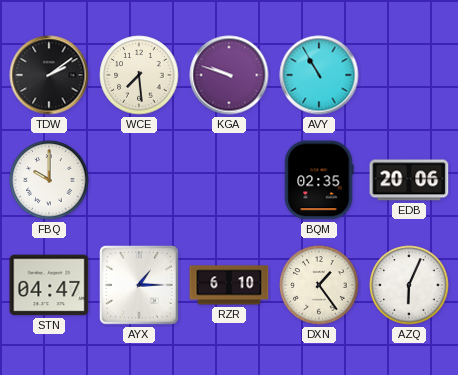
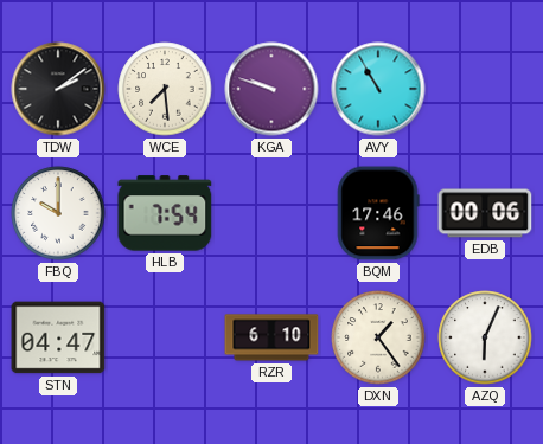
HLB: none -> 7:54
BQM: 02:35 -> 17:46
EDB: 20:06 -> 00:06
AYX: 1:15 -> none
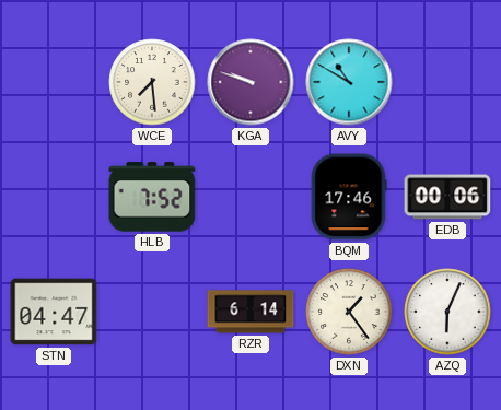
TDW: 2:09 -> none
AVY: 10:55 -> 10:50
FBQ: 10:00 -> none
HLB: 7:54 -> 7:52
RZR: 6:10 -> 6:14
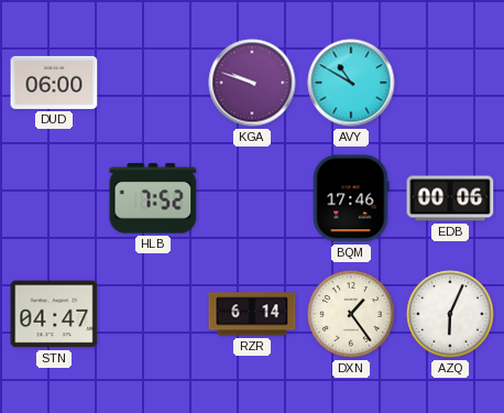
DUD: none -> 06:00
WCE: 7:29 -> none
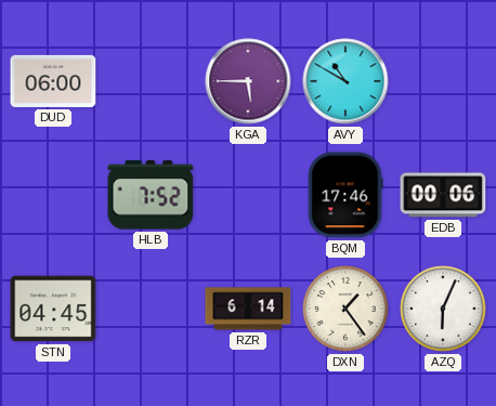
KGA: 9:48 -> 5:45
STN: 04:47 -> 04:45
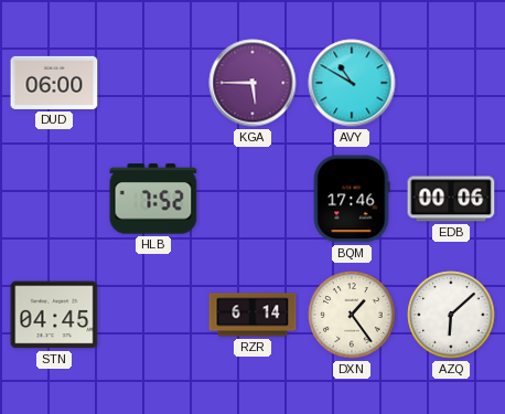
AZQ: 6:04 -> 6:08
